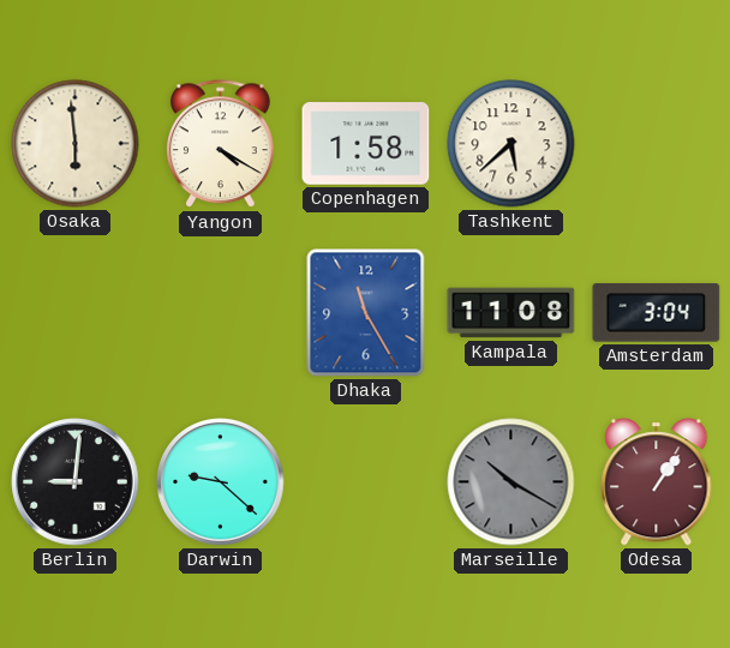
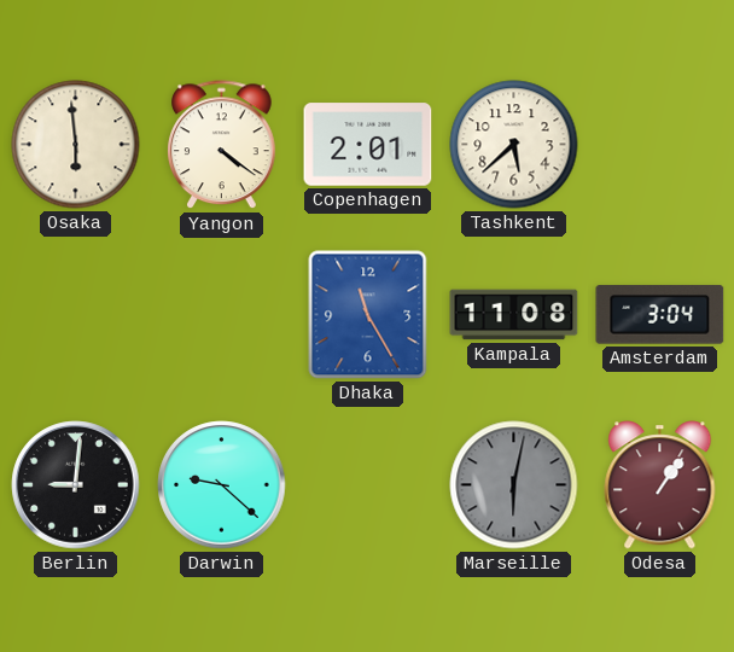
Yangon: 4:20 -> 4:21
Copenhagen: 1:58 -> 2:01
Marseille: 10:20 -> 6:02
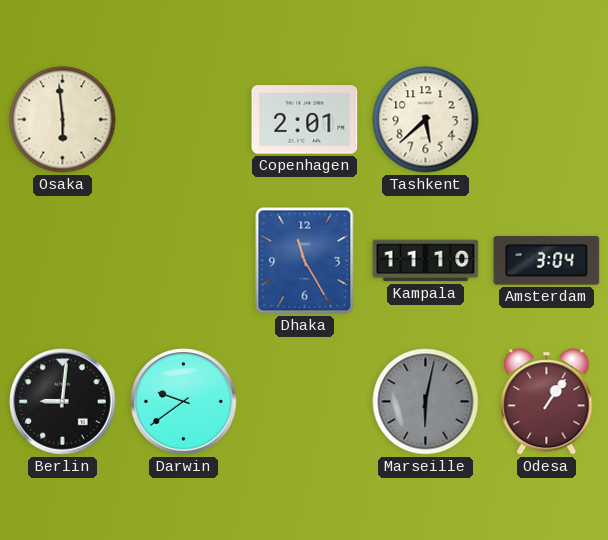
Yangon: 4:21 -> none
Kampala: 11:08 -> 11:10
Darwin: 9:22 -> 9:39
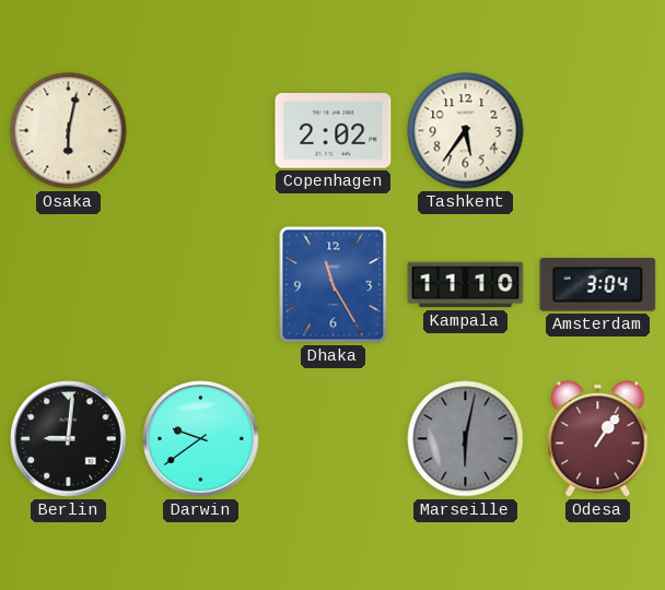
Osaka: 5:59 -> 6:02
Copenhagen: 2:01 -> 2:02
Tashkent: 5:38 -> 5:36
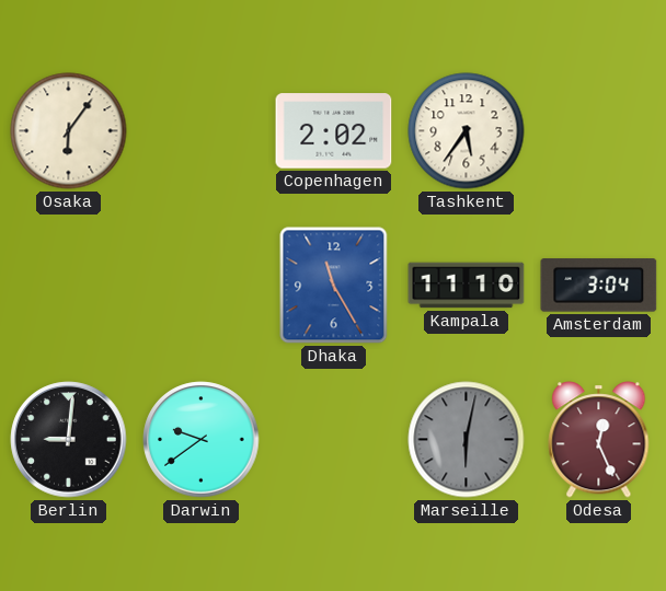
Osaka: 6:02 -> 6:06
Odesa: 1:06 -> 12:26
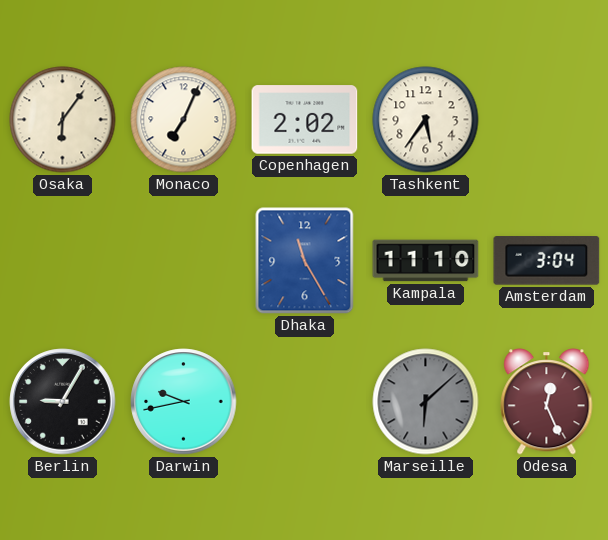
Monaco: none -> 7:04
Berlin: 9:01 -> 9:05
Darwin: 9:39 -> 9:43
Marseille: 6:02 -> 6:08
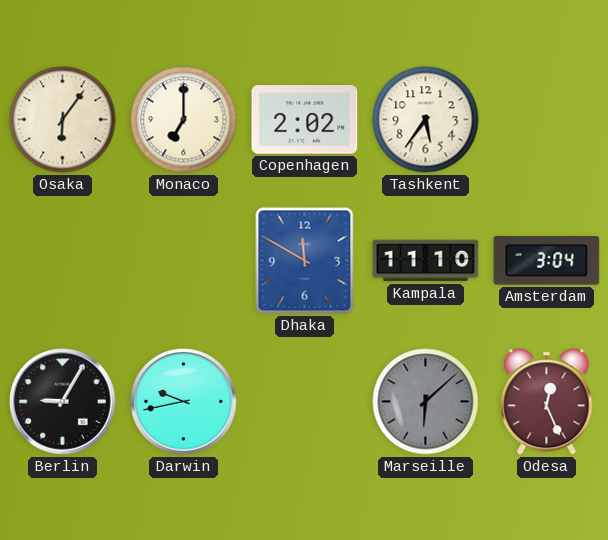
Monaco: 7:04 -> 7:00
Dhaka: 11:25 -> 11:50
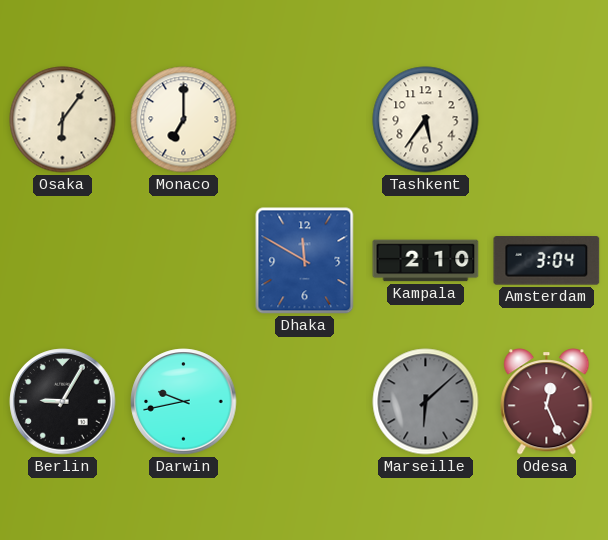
Copenhagen: 2:02 -> none
Kampala: 11:10 -> 2:10
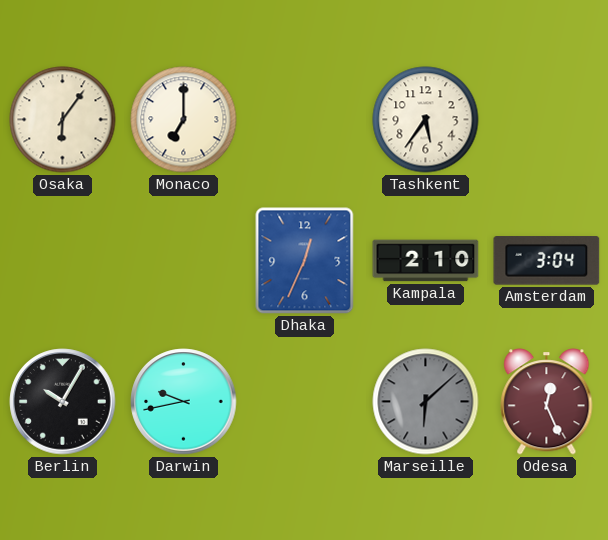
Dhaka: 11:50 -> 12:34
Berlin: 9:05 -> 10:05
